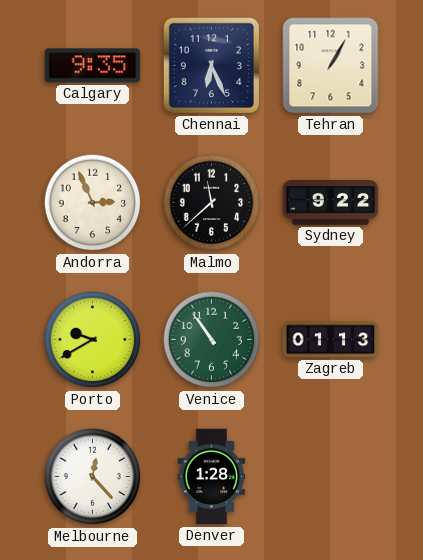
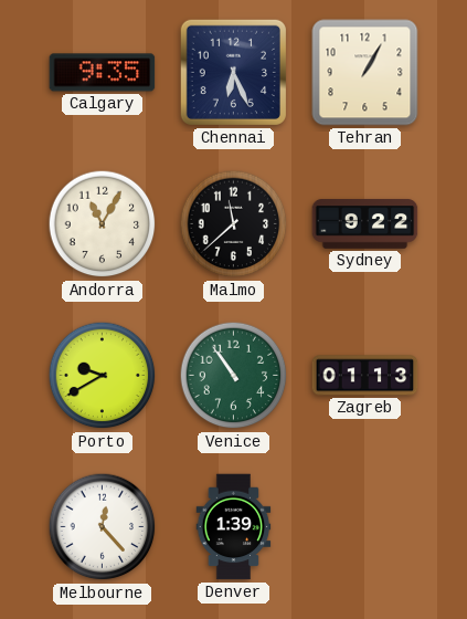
Andorra: 2:56 -> 11:05
Denver: 1:28 -> 1:39
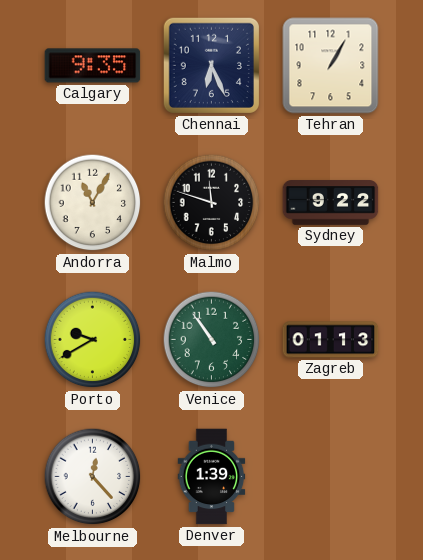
Malmo: 11:38 -> 11:48
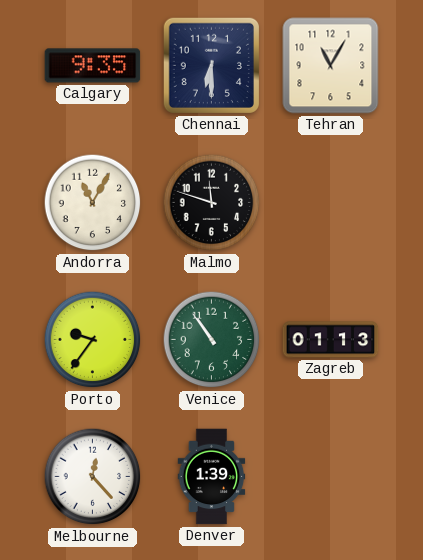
Chennai: 6:26 -> 6:30
Tehran: 1:05 -> 11:05
Sydney: 9:22 -> none
Porto: 9:40 -> 9:36
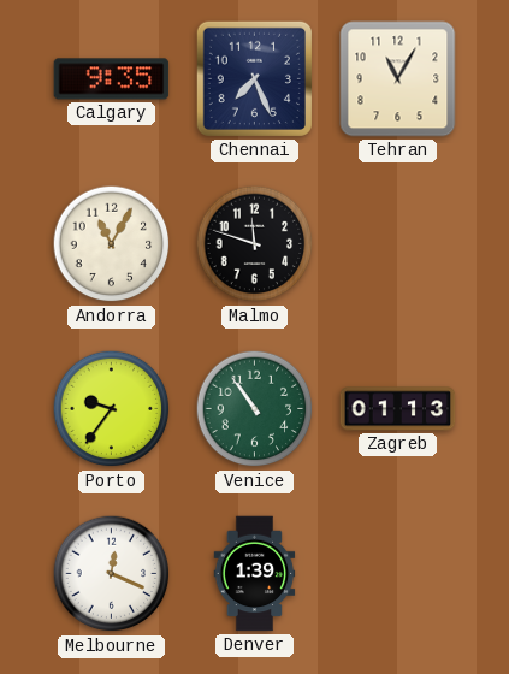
Chennai: 6:30 -> 7:26
Melbourne: 12:23 -> 12:19
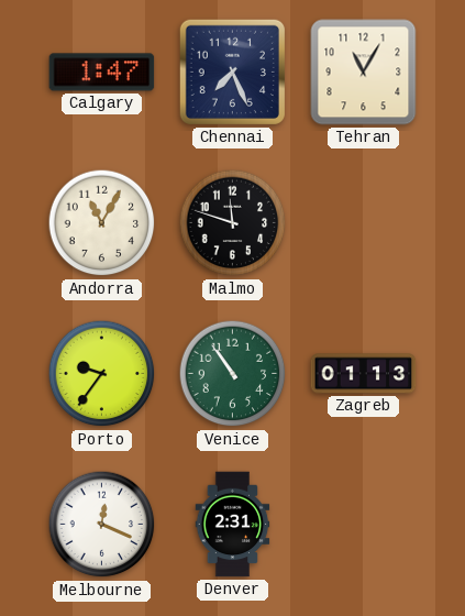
Calgary: 9:35 -> 1:47
Denver: 1:39 -> 2:31
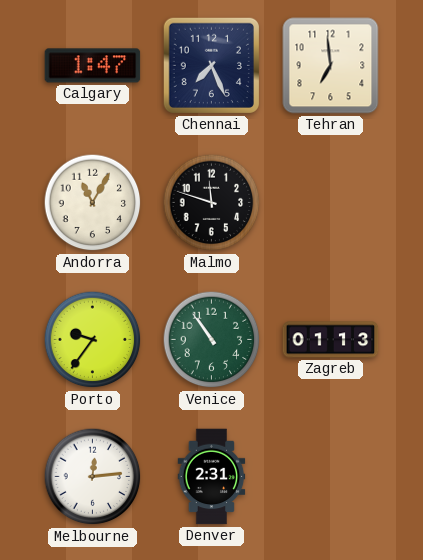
Tehran: 11:05 -> 6:59
Melbourne: 12:19 -> 12:14
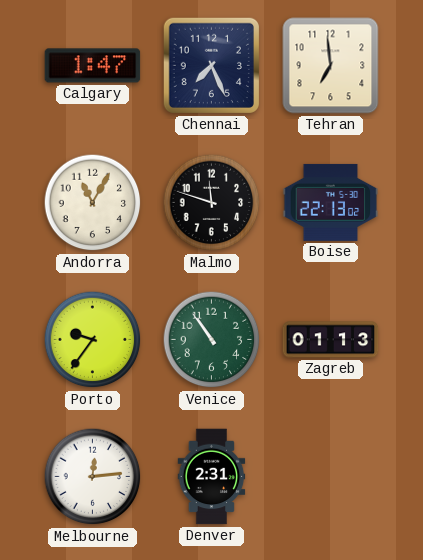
Boise: none -> 22:13
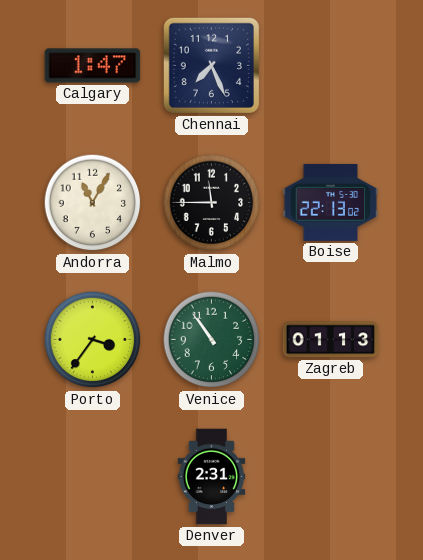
Tehran: 6:59 -> none
Malmo: 11:48 -> 11:45
Porto: 9:36 -> 3:36
Melbourne: 12:14 -> none
